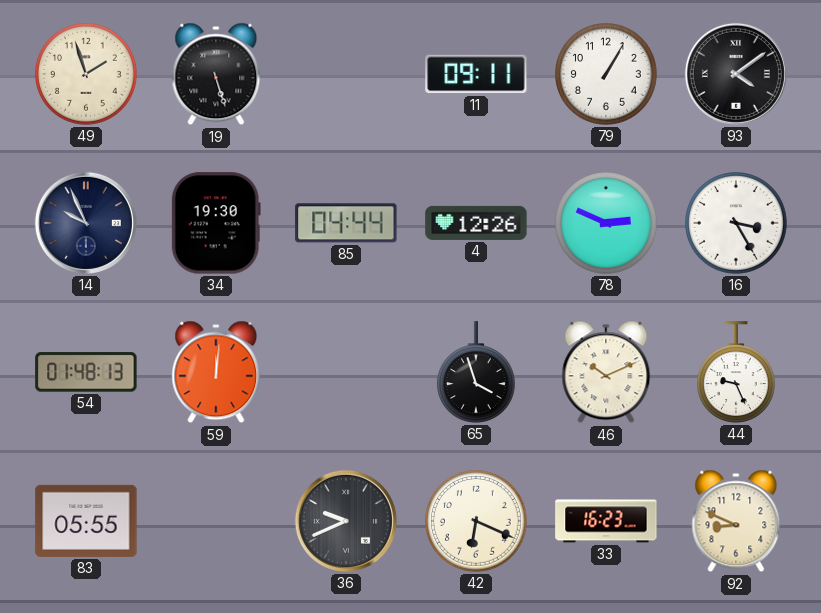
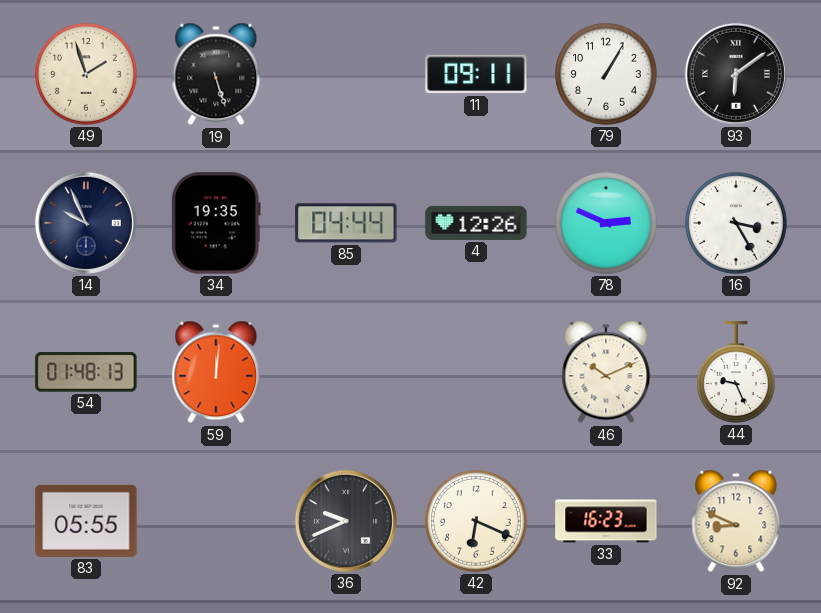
93: 4:09 -> 6:09
34: 19:30 -> 19:35
65: 3:57 -> none
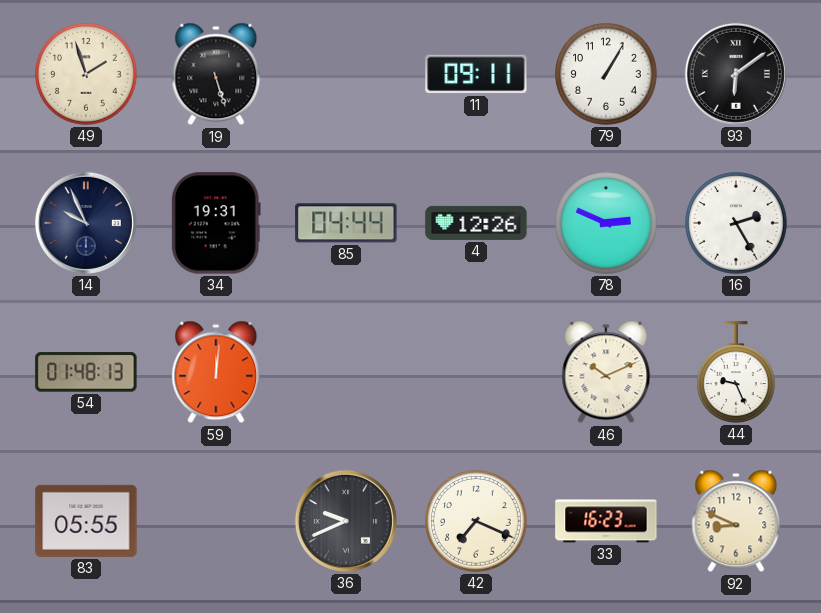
34: 19:35 -> 19:31
16: 3:25 -> 2:25
42: 6:19 -> 7:19
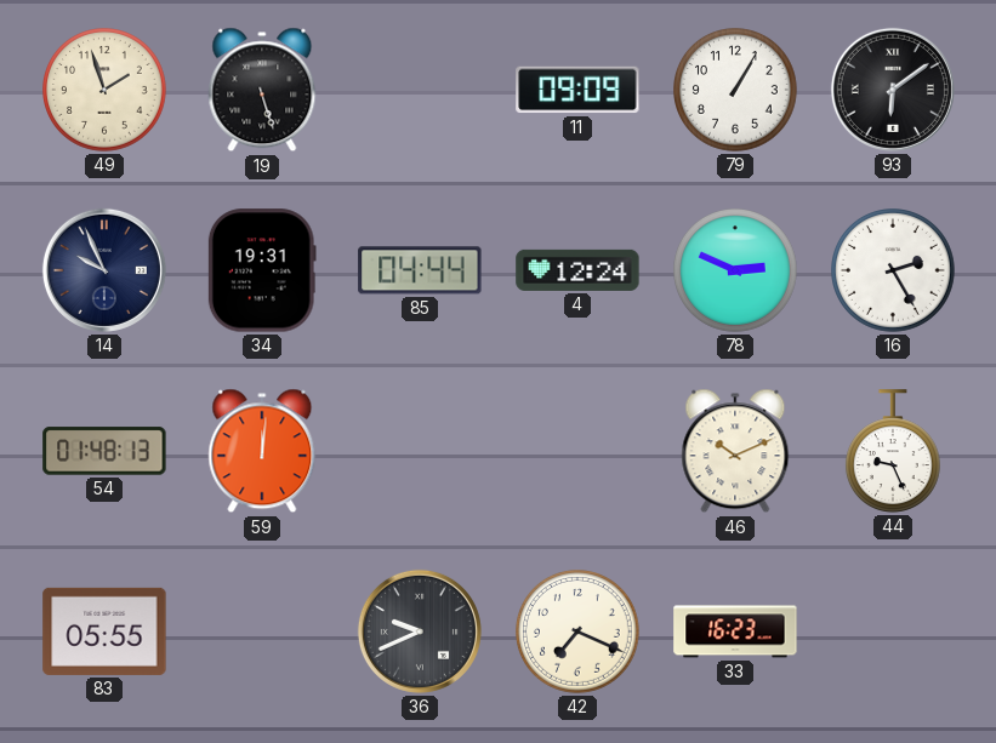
11: 09:11 -> 09:09
4: 12:26 -> 12:24
92: 8:49 -> none
